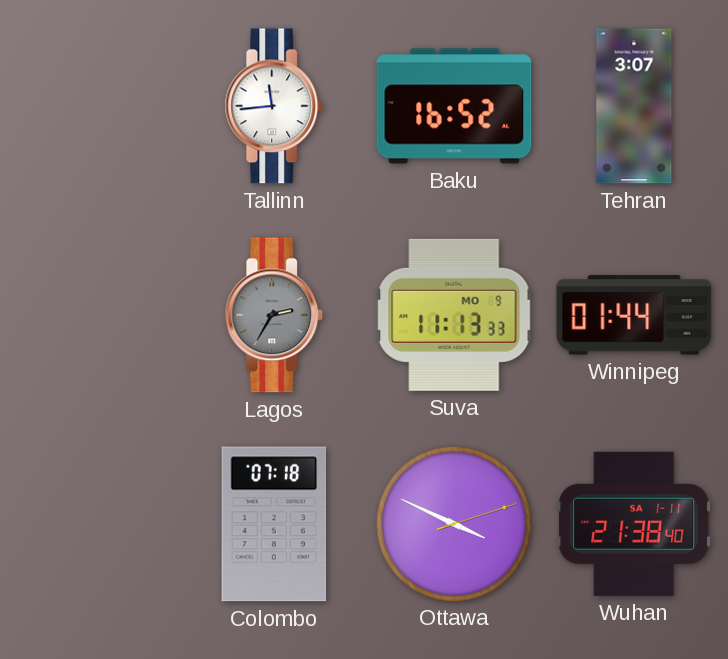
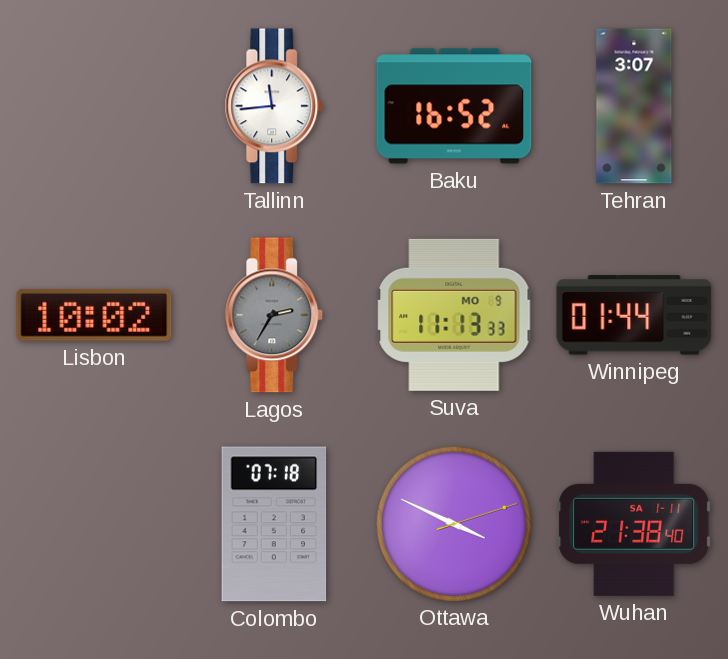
Lisbon: none -> 10:02
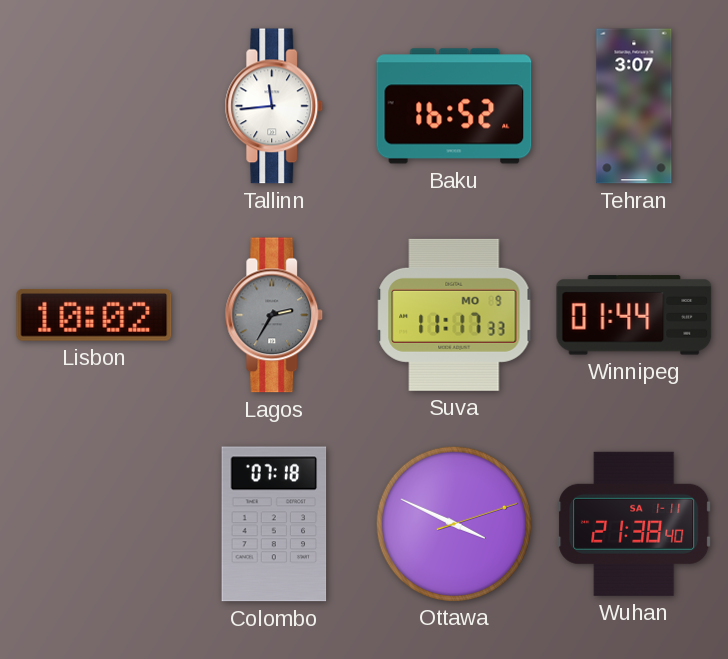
Suva: 11:13 -> 11:17
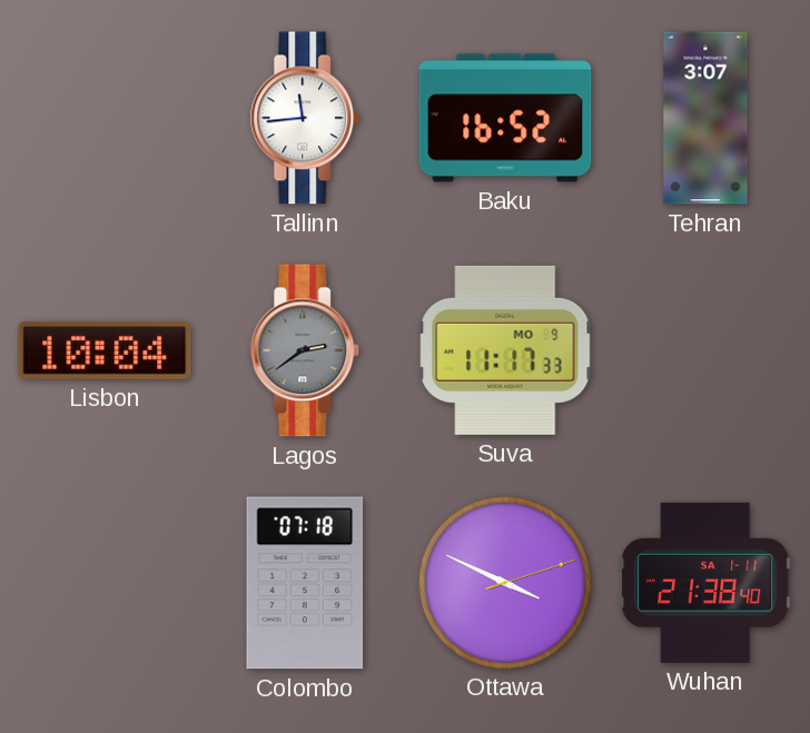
Lisbon: 10:02 -> 10:04
Lagos: 2:35 -> 2:39
Winnipeg: 01:44 -> none
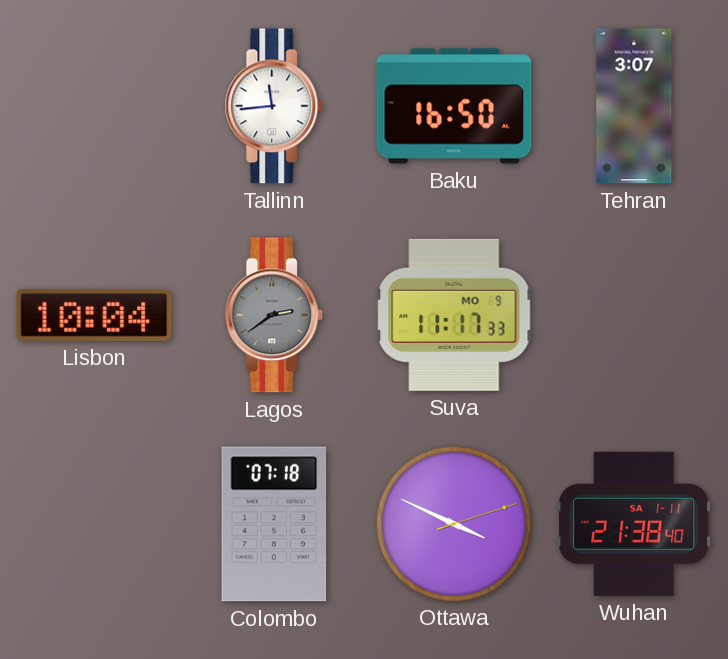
Baku: 16:52 -> 16:50
